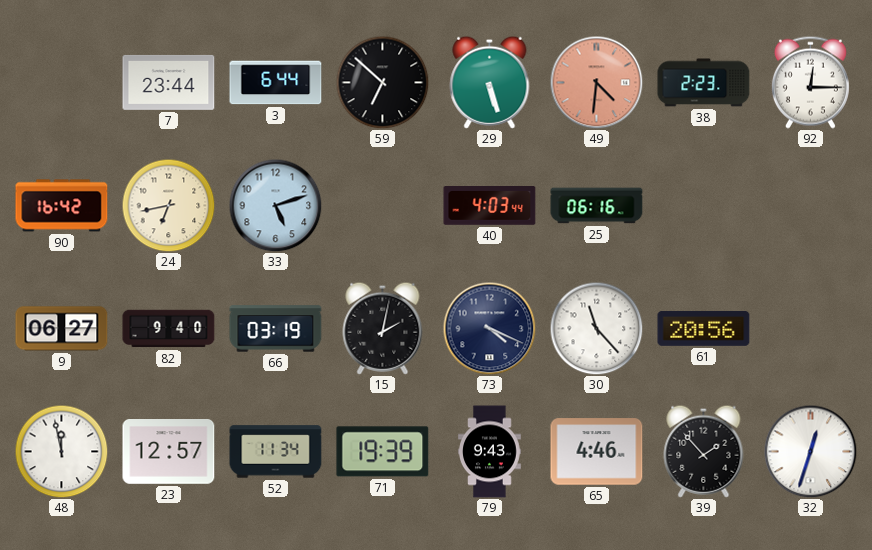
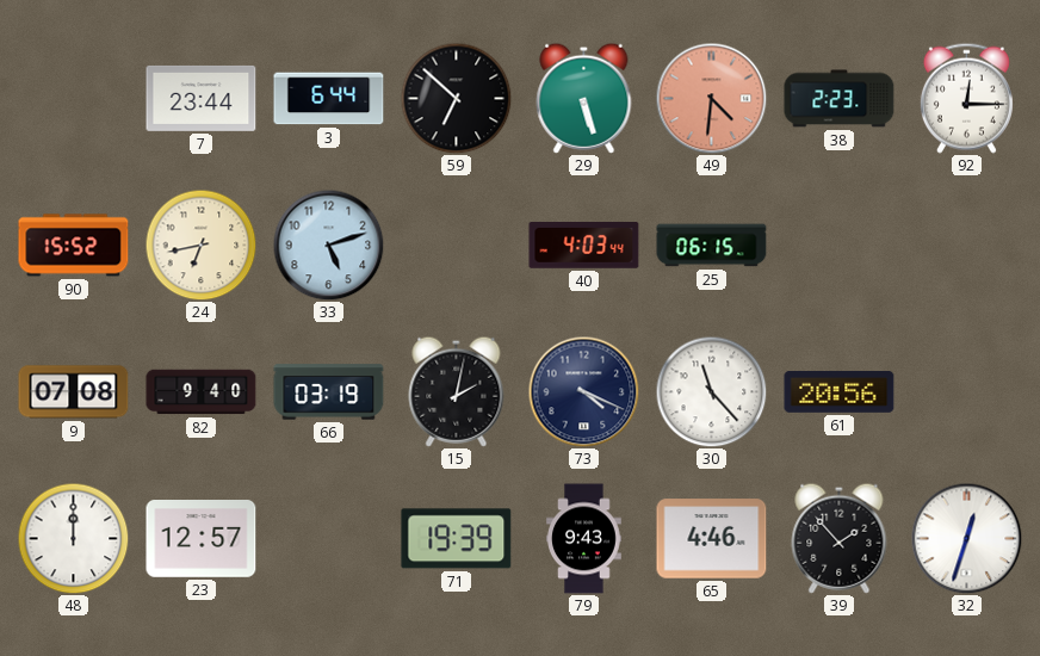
90: 16:42 -> 15:52
25: 06:16 -> 06:15
9: 06:27 -> 07:08
48: 11:58 -> 12:00
52: 11:34 -> none
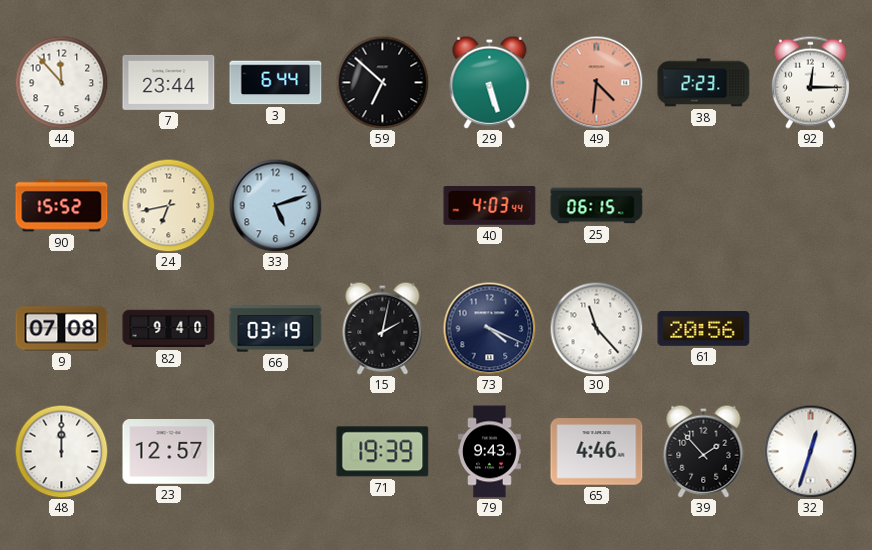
44: none -> 11:53
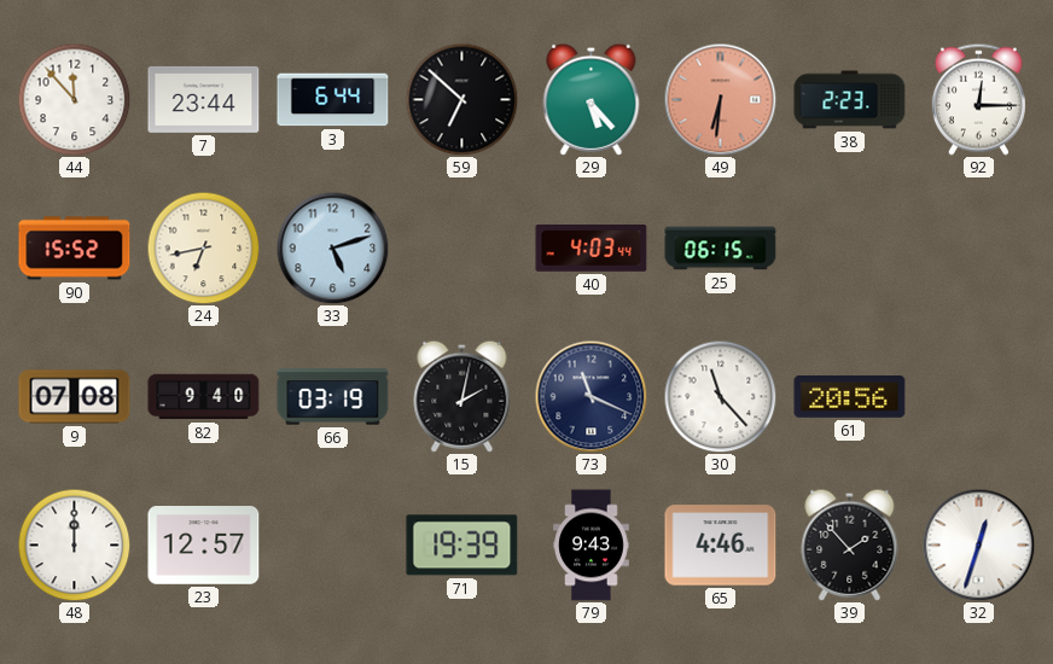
29: 5:27 -> 5:23
49: 4:31 -> 6:31
73: 4:19 -> 11:19
